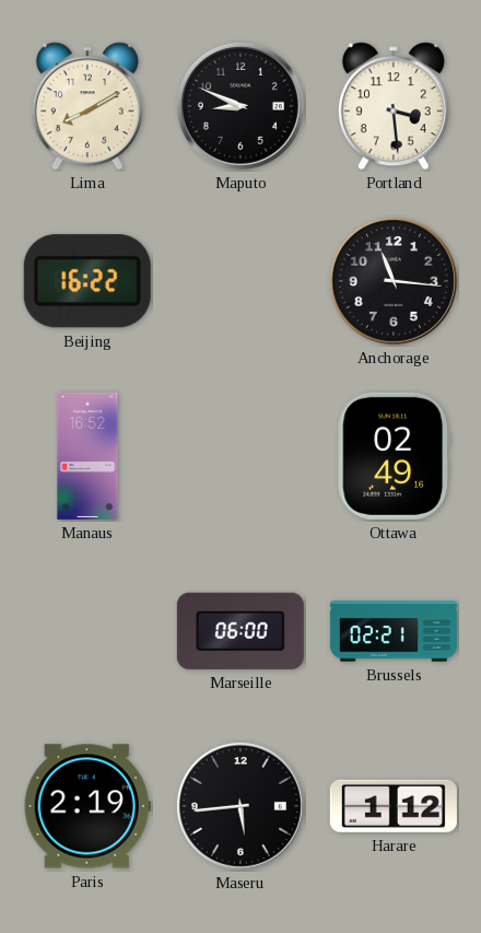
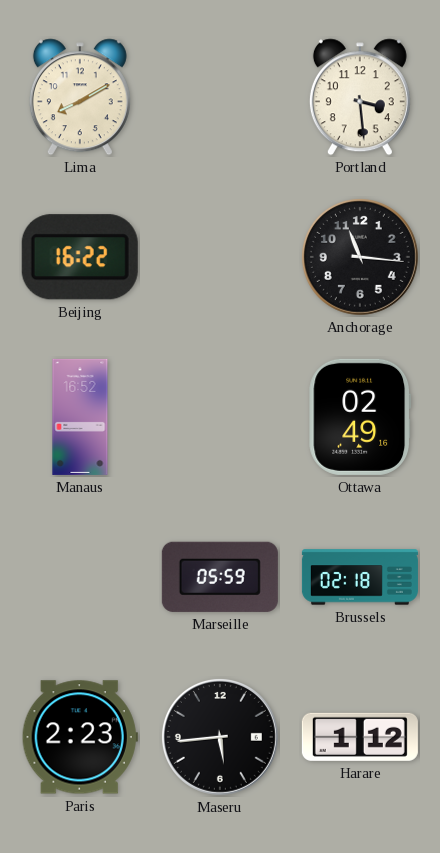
Maputo: 8:49 -> none
Marseille: 06:00 -> 05:59
Brussels: 02:21 -> 02:18
Paris: 2:19 -> 2:23
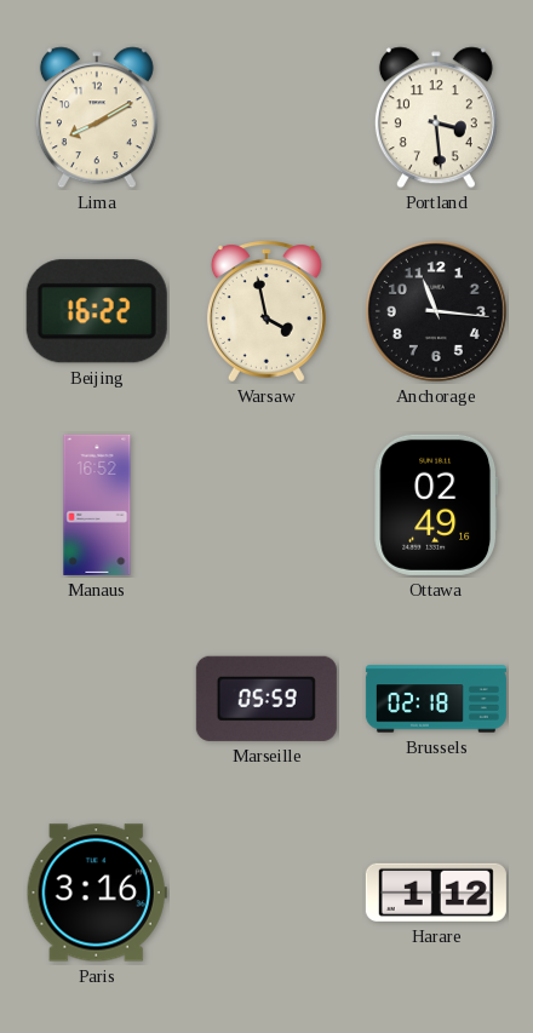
Warsaw: none -> 3:58
Paris: 2:23 -> 3:16
Maseru: 5:44 -> none
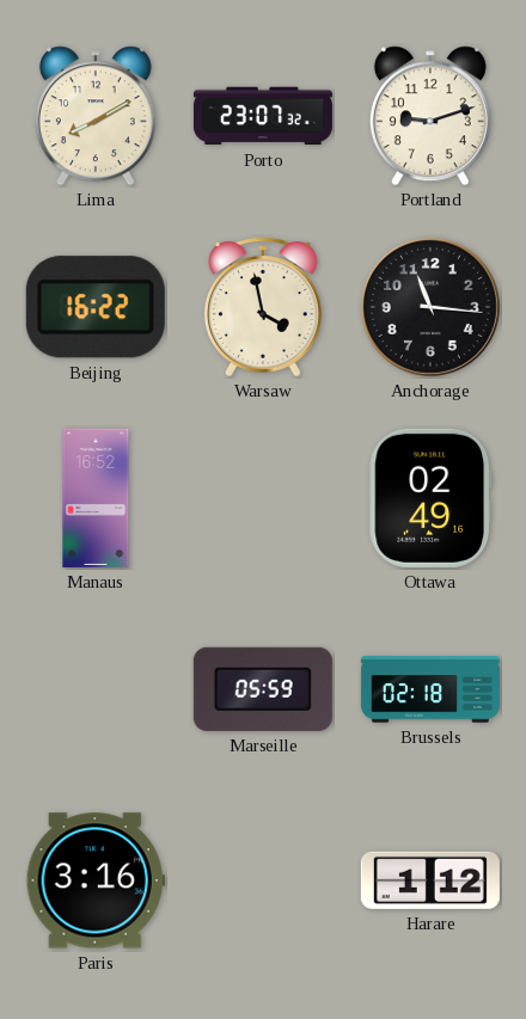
Porto: none -> 23:07
Portland: 3:29 -> 9:12
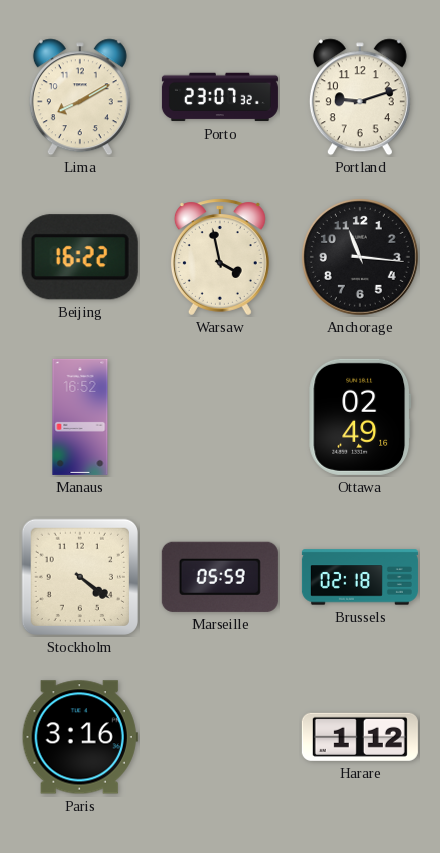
Stockholm: none -> 4:21
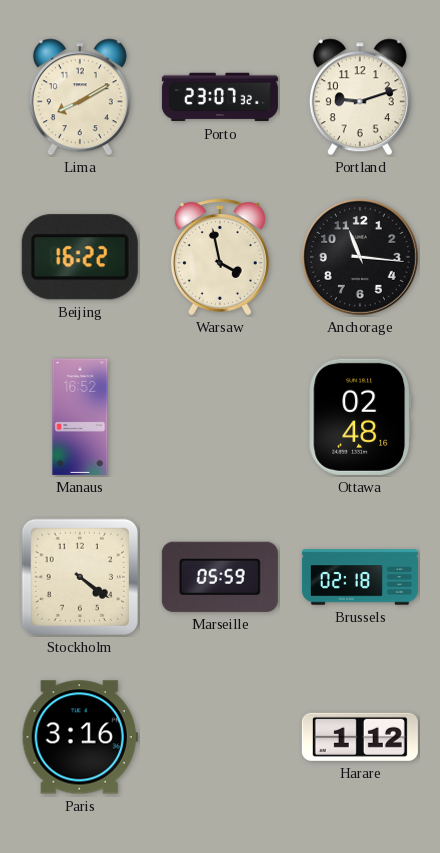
Ottawa: 02:49 -> 02:48
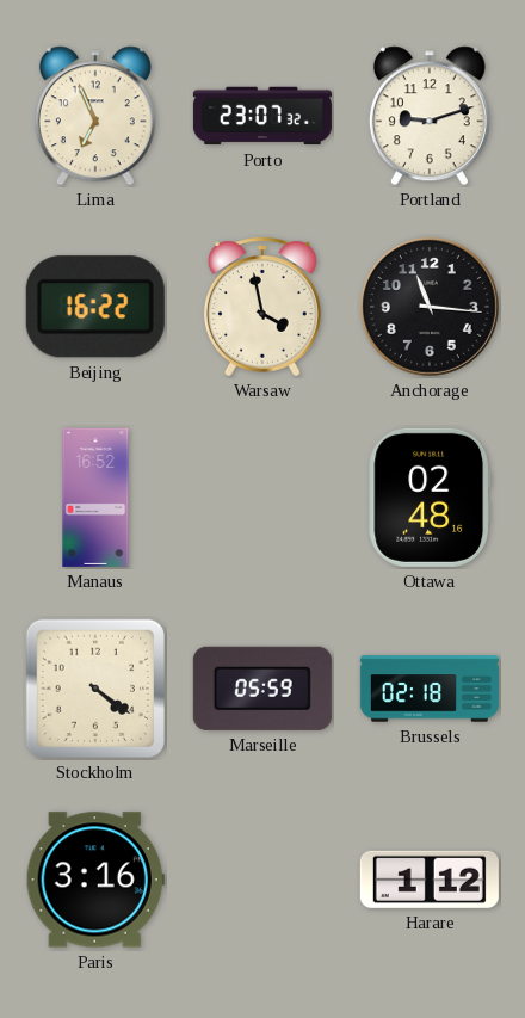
Lima: 8:10 -> 6:56
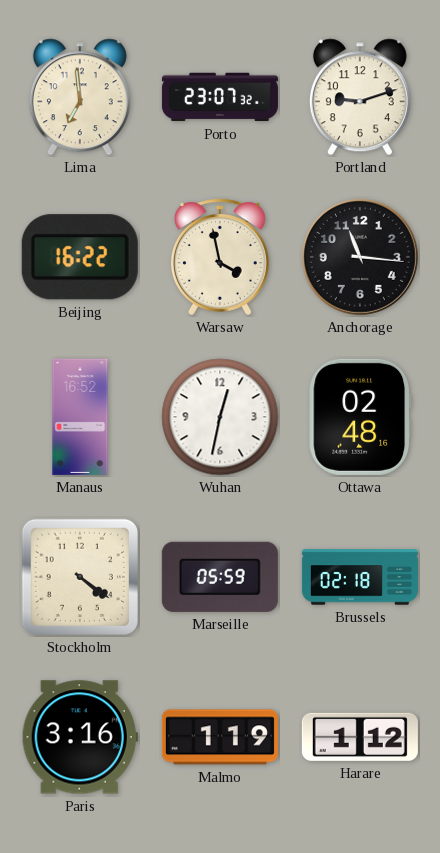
Lima: 6:56 -> 6:59
Wuhan: none -> 12:32
Malmo: none -> 1:19
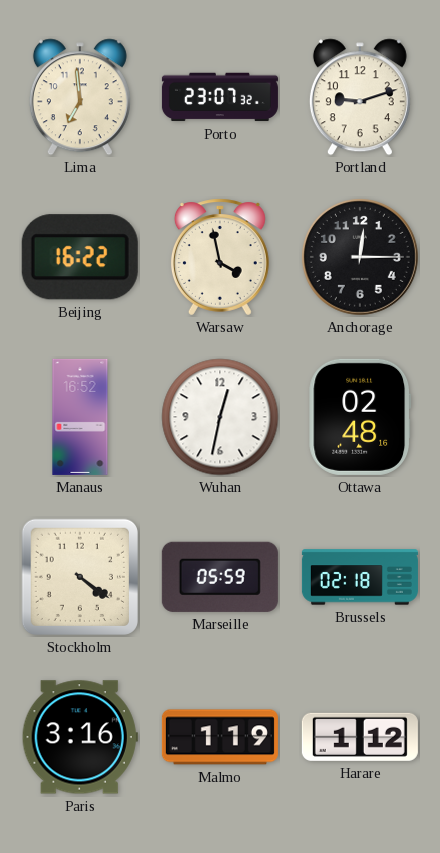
Anchorage: 11:16 -> 12:15
